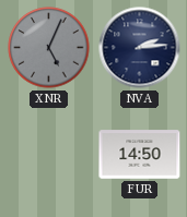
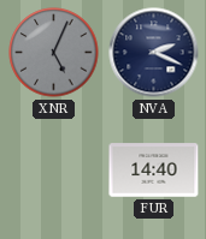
NVA: 2:14 -> 2:19
FUR: 14:50 -> 14:40
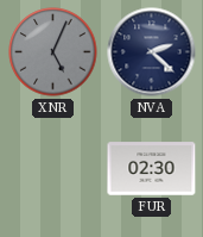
NVA: 2:19 -> 2:22
FUR: 14:40 -> 02:30
